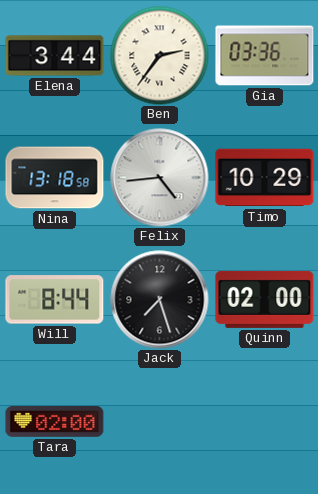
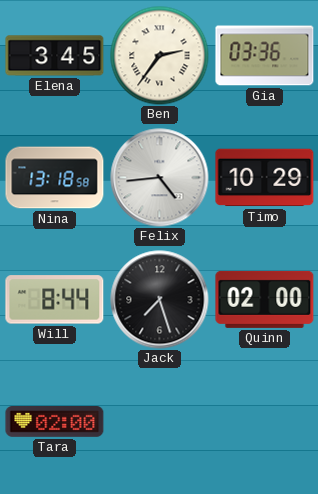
Elena: 3:44 -> 3:45
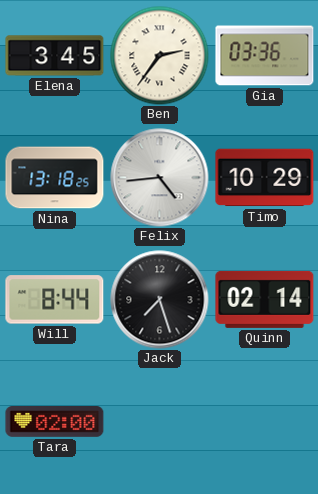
Nina: 13:18:58 -> 13:18:25
Quinn: 02:00 -> 02:14
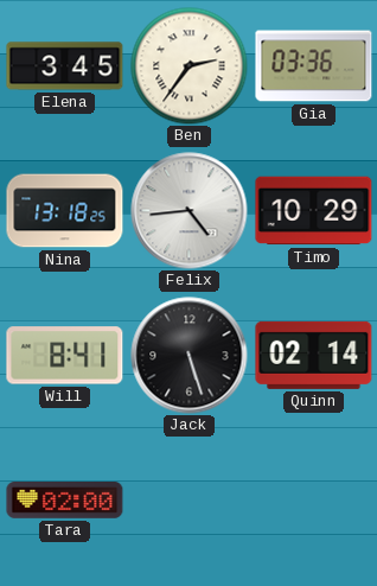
Will: 8:44 -> 8:41
Jack: 7:27 -> 5:27
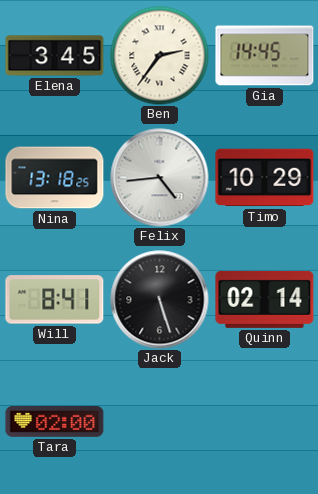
Gia: 03:36 -> 14:45
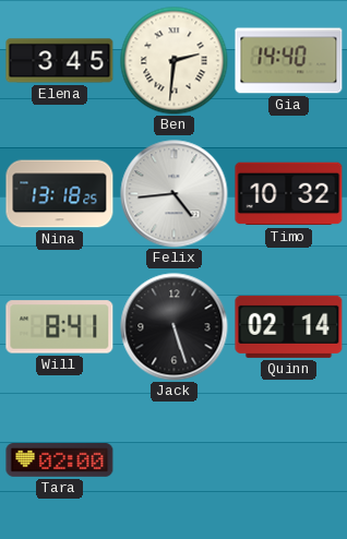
Ben: 2:36 -> 2:31
Gia: 14:45 -> 14:40
Timo: 10:29 -> 10:32
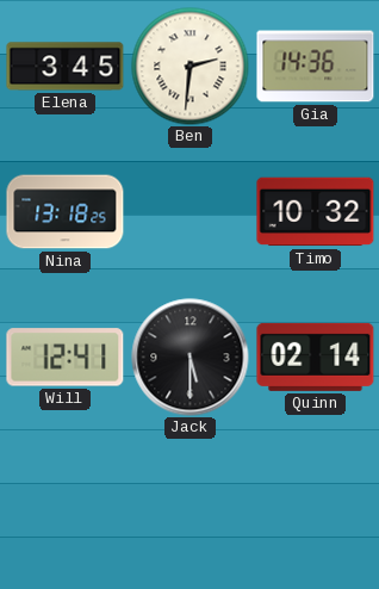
Gia: 14:40 -> 14:36
Felix: 4:44 -> none
Will: 8:41 -> 12:41
Jack: 5:27 -> 5:30
Tara: 02:00 -> none
